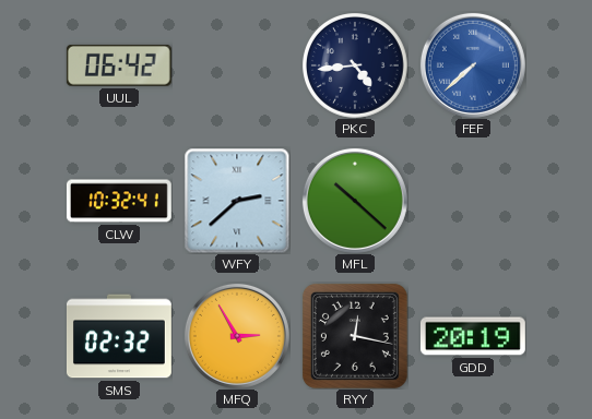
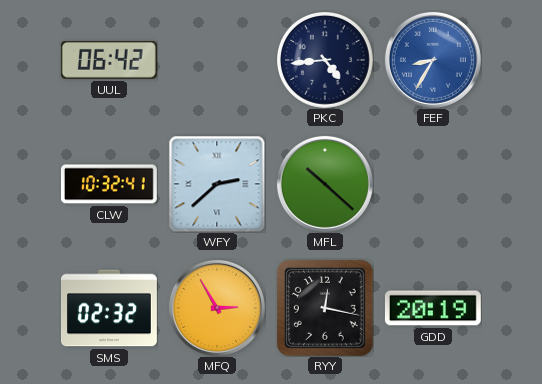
FEF: 7:38 -> 8:35
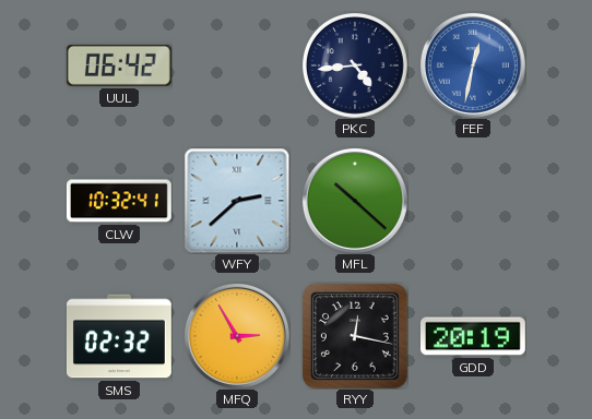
FEF: 8:35 -> 12:32
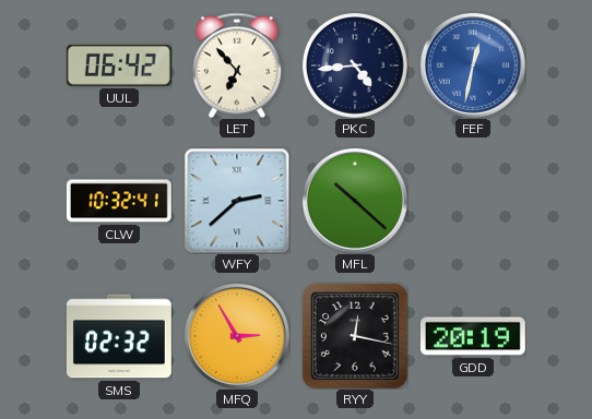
LET: none -> 6:53
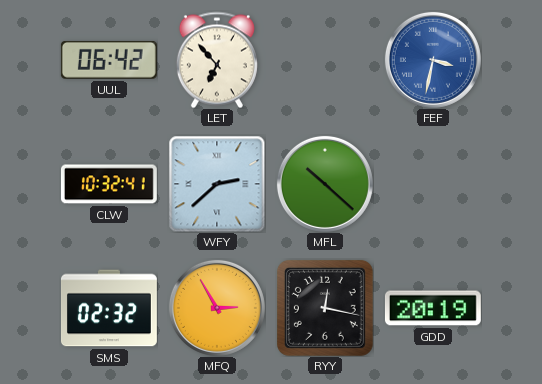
PKC: 4:44 -> none
FEF: 12:32 -> 3:32
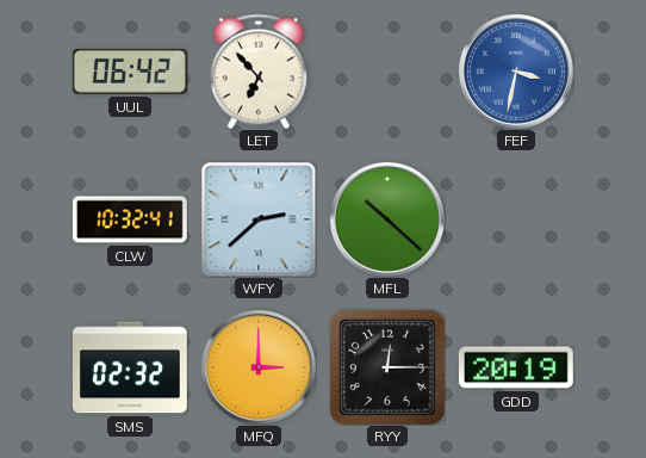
MFQ: 2:55 -> 3:00
RYY: 12:17 -> 12:15
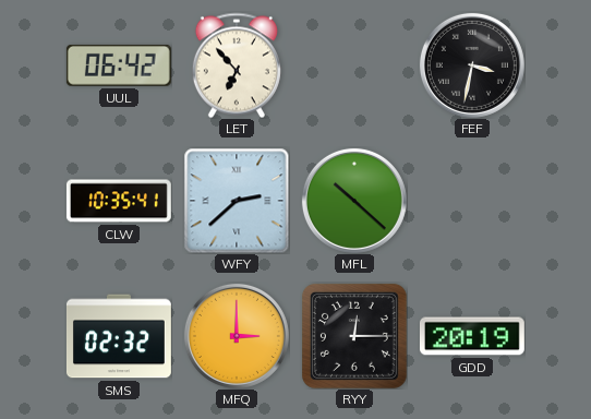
FEF dial: blue -> black
CLW: 10:32 -> 10:35
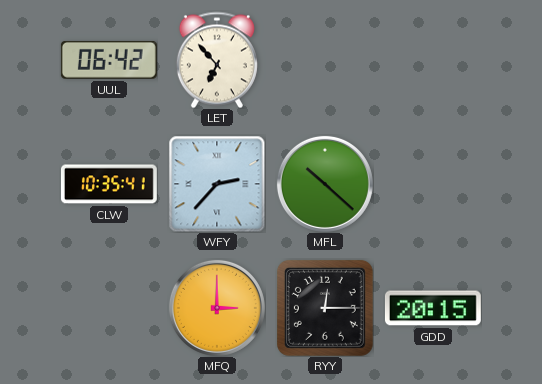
FEF: 3:32 -> none
WFY: 2:38 -> 2:37
SMS: 02:32 -> none
GDD: 20:19 -> 20:15
